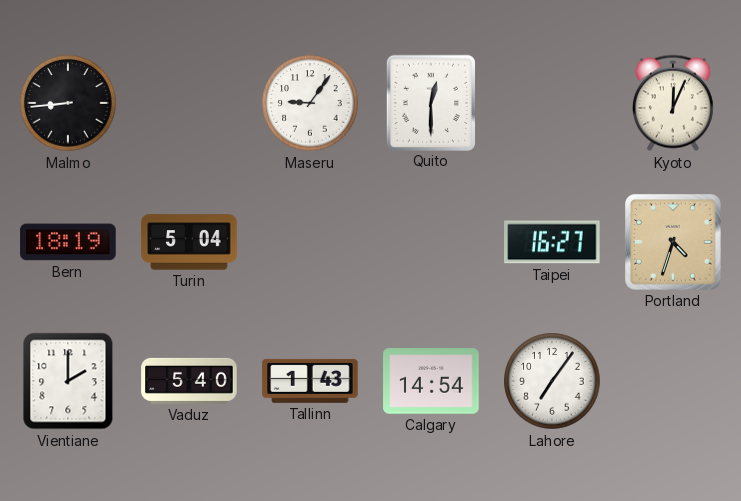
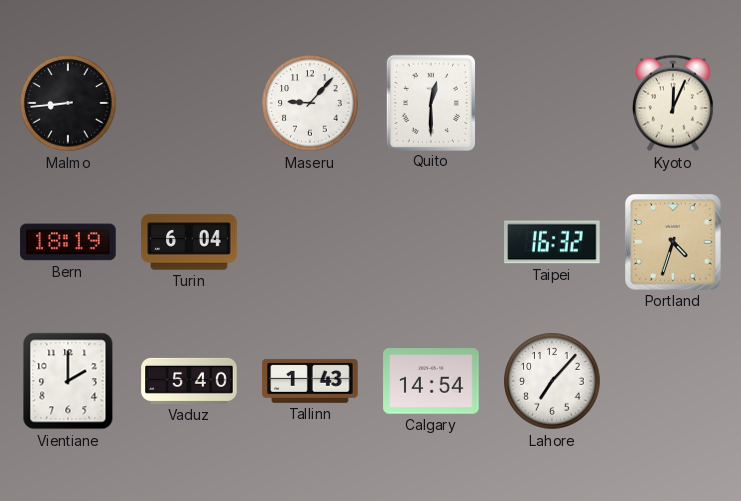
Maseru: 9:06 -> 9:07
Turin: 5:04 -> 6:04
Taipei: 16:27 -> 16:32
Lahore: 7:06 -> 7:07
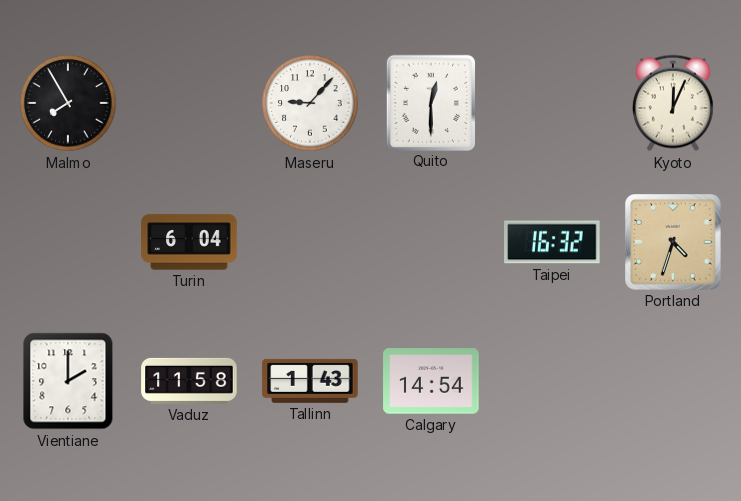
Malmo: 8:44 -> 7:55
Bern: 18:19 -> none
Vaduz: 5:40 -> 11:58
Lahore: 7:07 -> none
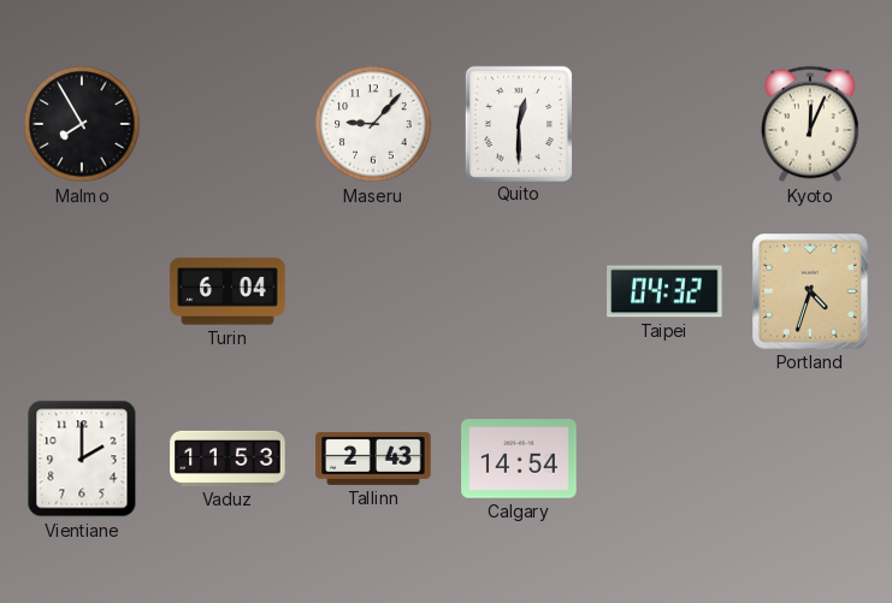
Taipei: 16:32 -> 04:32
Vaduz: 11:58 -> 11:53
Tallinn: 1:43 -> 2:43
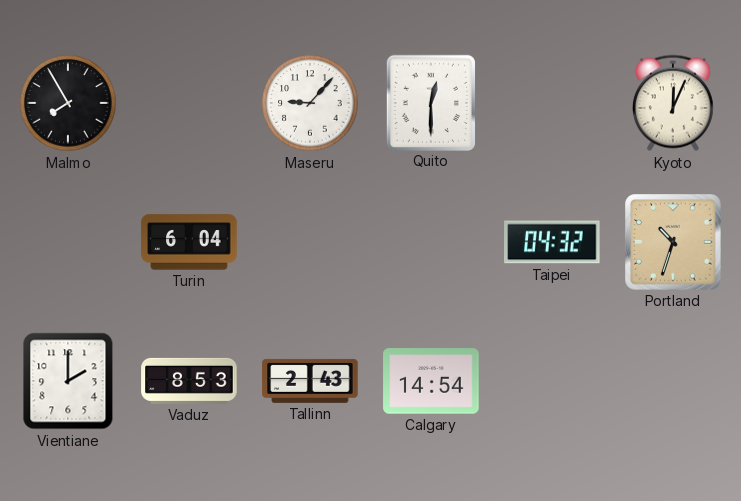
Portland: 4:33 -> 10:33
Vaduz: 11:53 -> 8:53
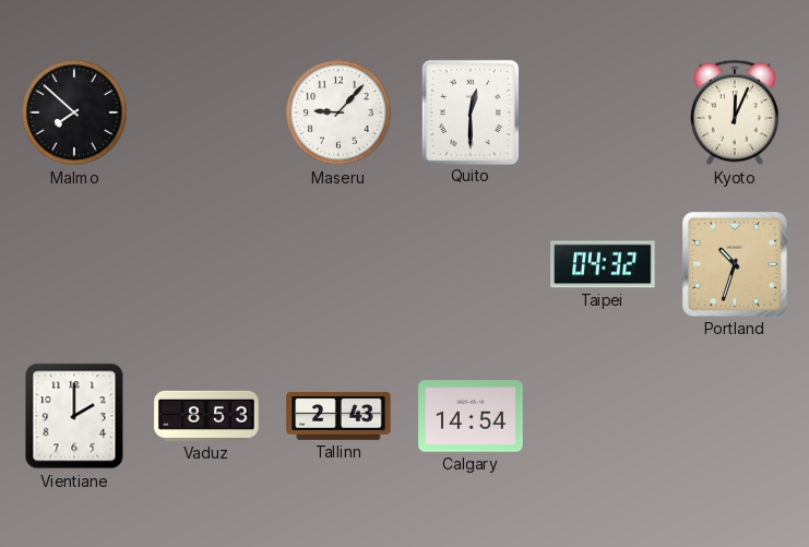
Malmo: 7:55 -> 7:52
Turin: 6:04 -> none
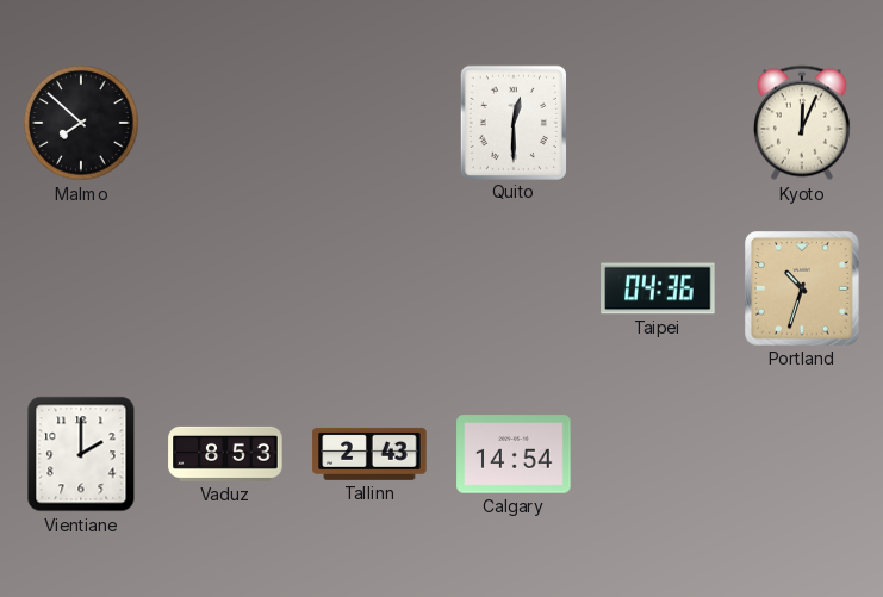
Maseru: 9:07 -> none
Taipei: 04:32 -> 04:36
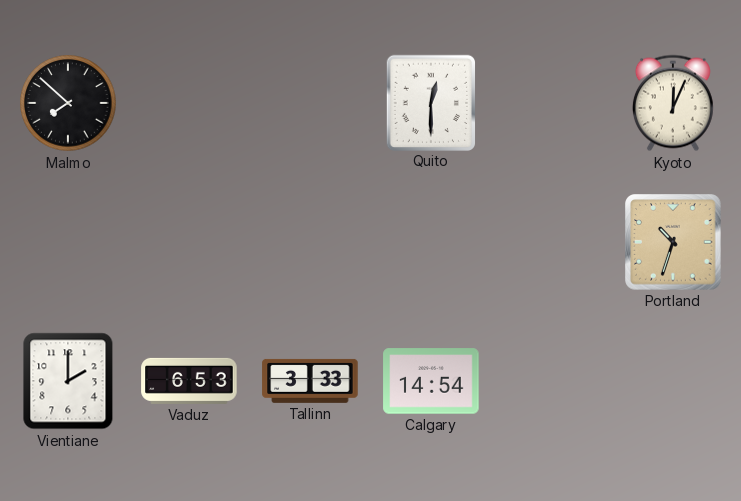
Taipei: 04:36 -> none
Vaduz: 8:53 -> 6:53
Tallinn: 2:43 -> 3:33
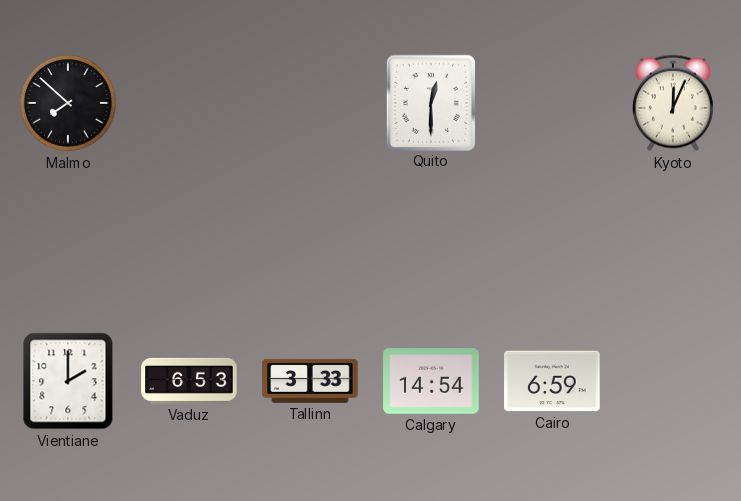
Portland: 10:33 -> none
Cairo: none -> 6:59
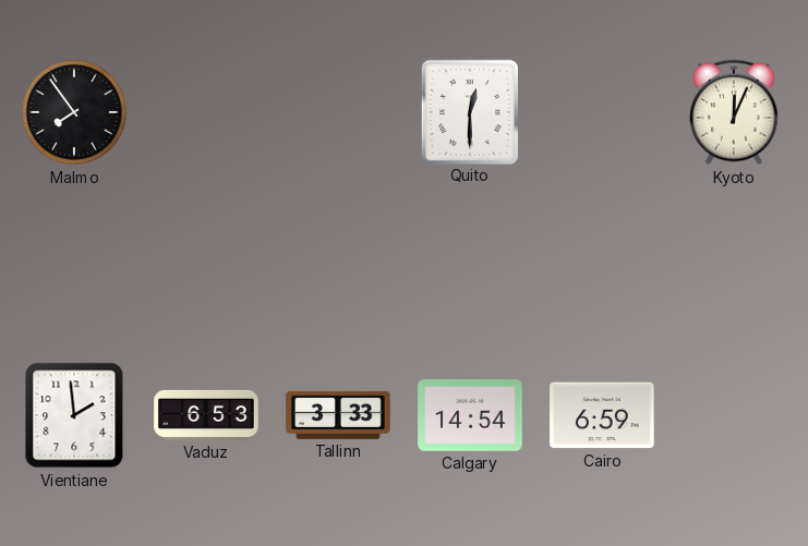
Malmo: 7:52 -> 7:54
Vientiane: 2:00 -> 1:59
